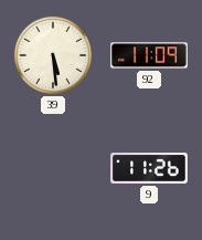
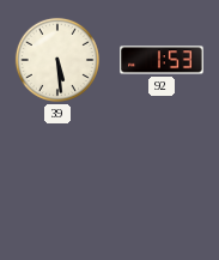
92: 11:09 -> 1:53
9: 11:26 -> none
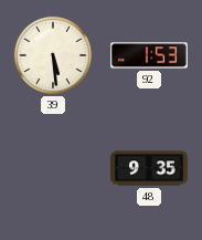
48: none -> 9:35
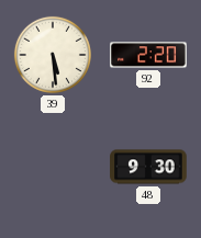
92: 1:53 -> 2:20
48: 9:35 -> 9:30
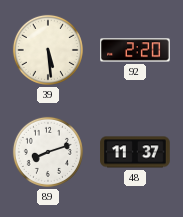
89: none -> 8:12
48: 9:30 -> 11:37
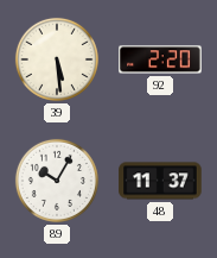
89: 8:12 -> 10:05
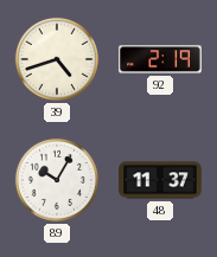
39: 5:29 -> 4:42
92: 2:20 -> 2:19
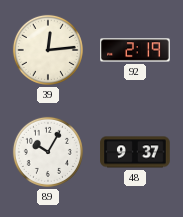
39: 4:42 -> 12:14
48: 11:37 -> 9:37
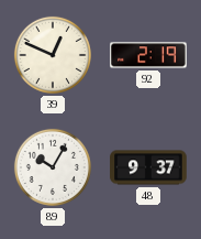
39: 12:14 -> 12:49
